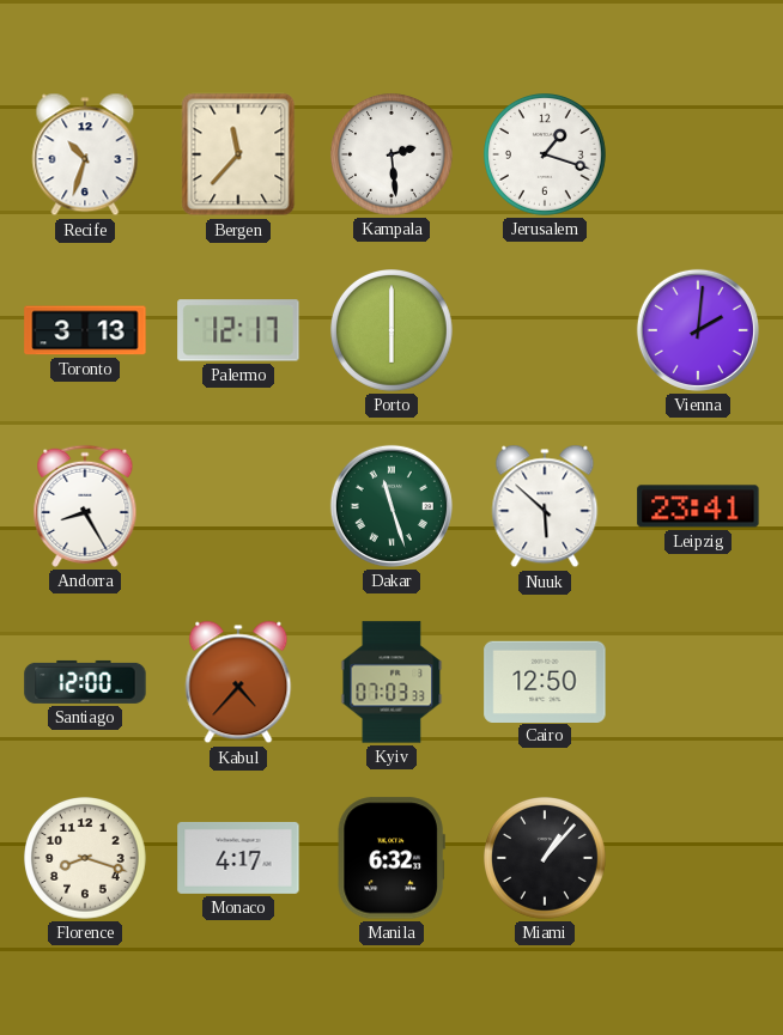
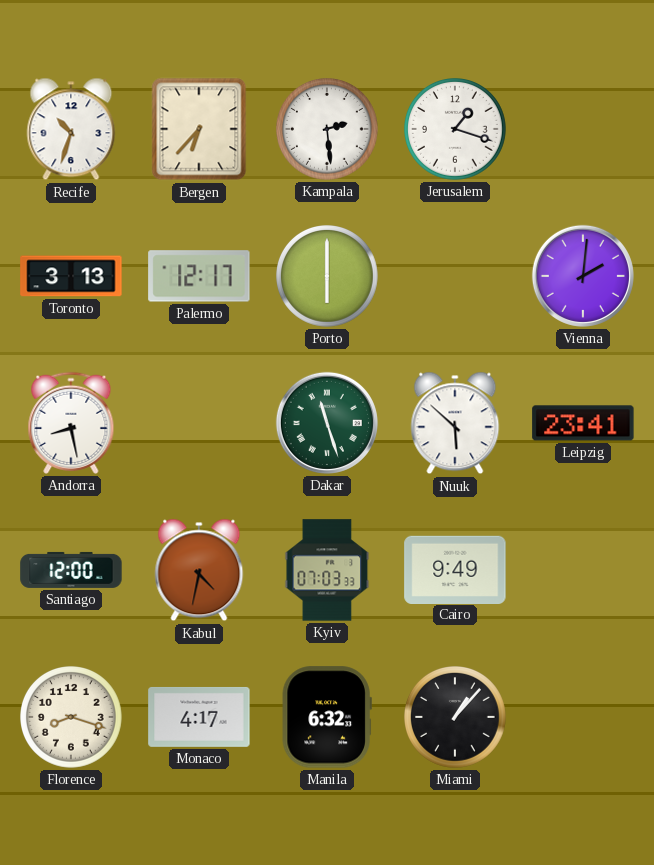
Bergen: 11:37 -> 6:37
Andorra: 8:25 -> 8:28
Kabul: 4:37 -> 4:32
Cairo: 12:50 -> 9:49
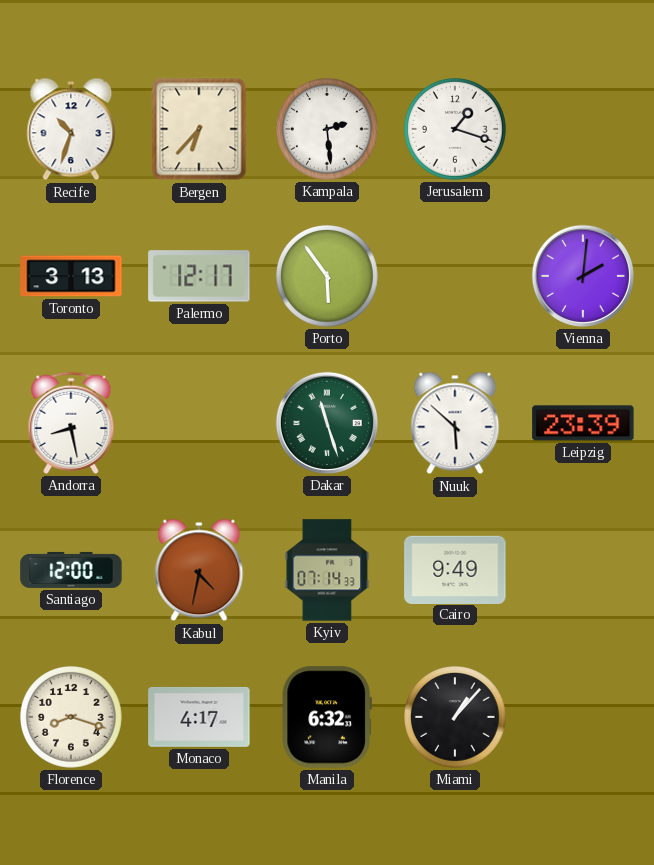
Porto: 6:00 -> 5:54
Leipzig: 23:41 -> 23:39
Kyiv: 07:03 -> 07:14
